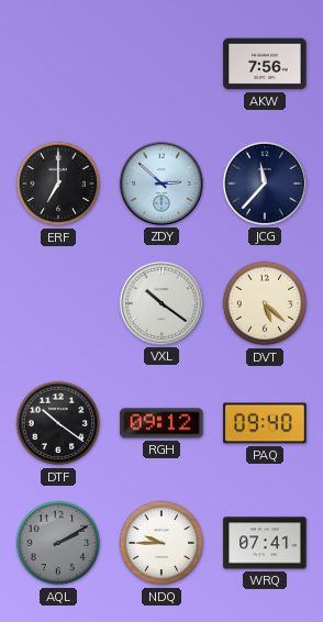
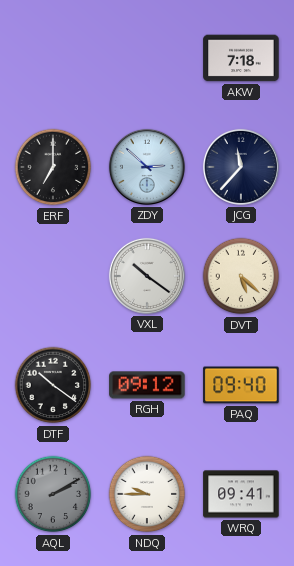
AKW: 7:56 -> 7:18
WRQ: 07:41 -> 09:41
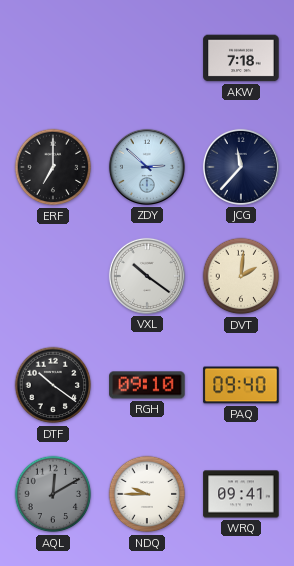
DVT: 5:22 -> 2:01
RGH: 09:12 -> 09:10
AQL: 2:10 -> 12:10
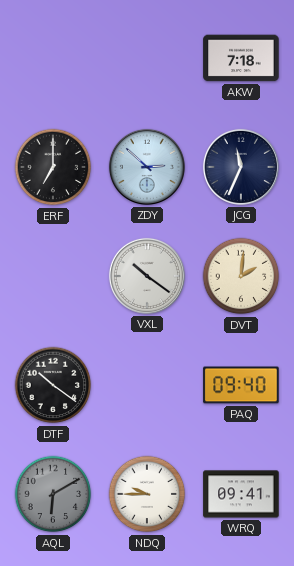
JCG: 11:37 -> 11:34
RGH: 09:10 -> none
AQL: 12:10 -> 6:10
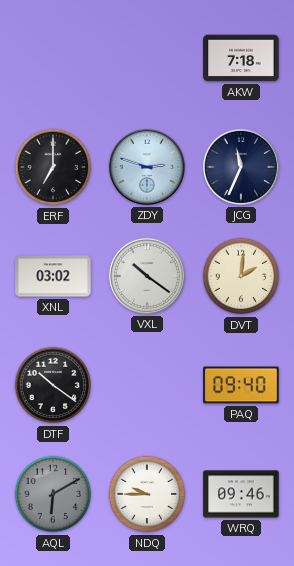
ZDY: 2:52 -> 2:48
XNL: none -> 03:02
WRQ: 09:41 -> 09:46
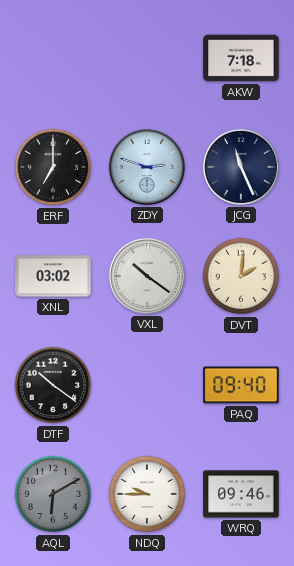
JCG: 11:34 -> 11:26
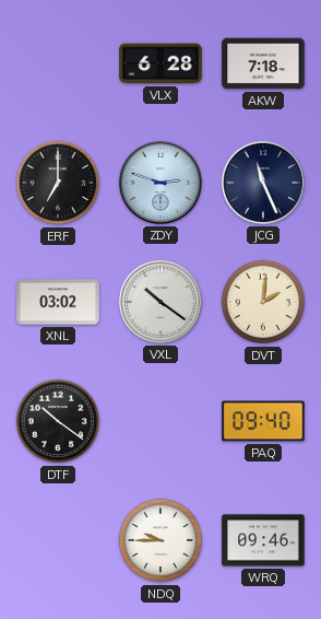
VLX: none -> 6:28
AQL: 6:10 -> none
